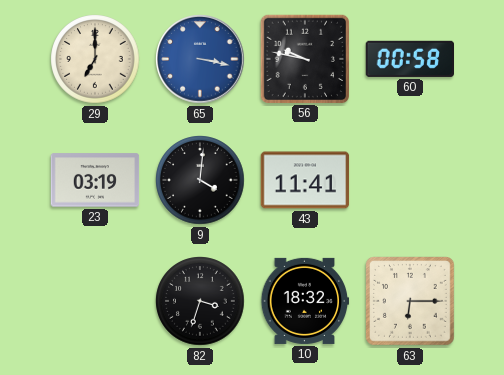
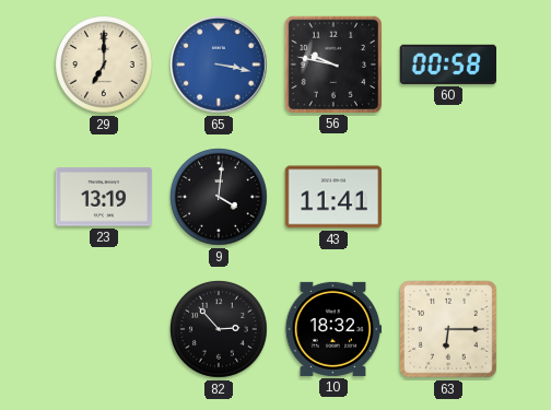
23: 03:19 -> 13:19
82: 3:33 -> 2:53
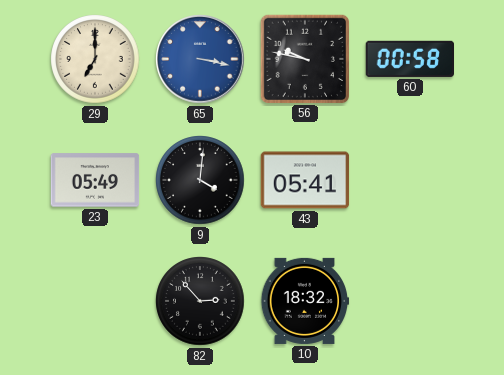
23: 13:19 -> 05:49
43: 11:41 -> 05:41
63: 6:15 -> none
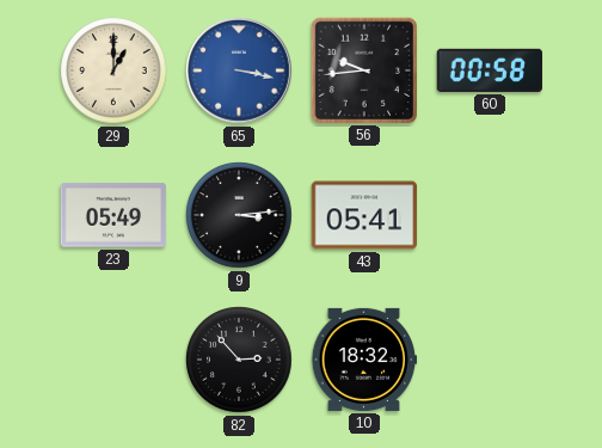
29: 7:00 -> 1:00
56: 9:47 -> 9:44
9: 4:01 -> 3:14
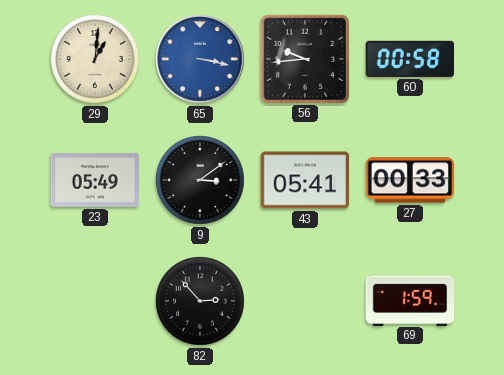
29: 1:00 -> 1:01
9: 3:14 -> 3:09
27: none -> 00:33
10: 18:32 -> none
69: none -> 1:59
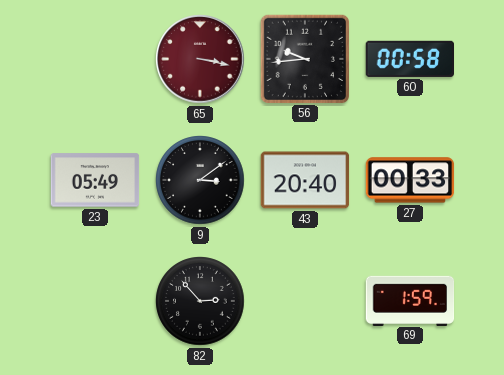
29: 1:01 -> none
65 dial: blue -> burgundy
43: 05:41 -> 20:40
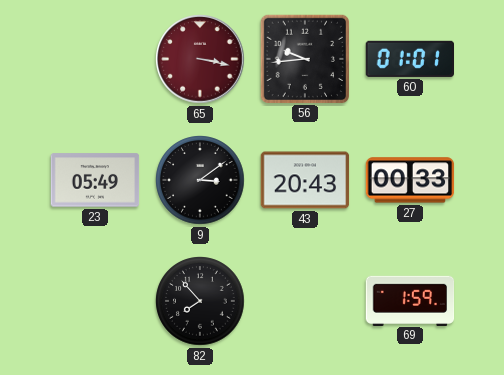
60: 00:58 -> 01:01
43: 20:40 -> 20:43
82: 2:53 -> 7:53
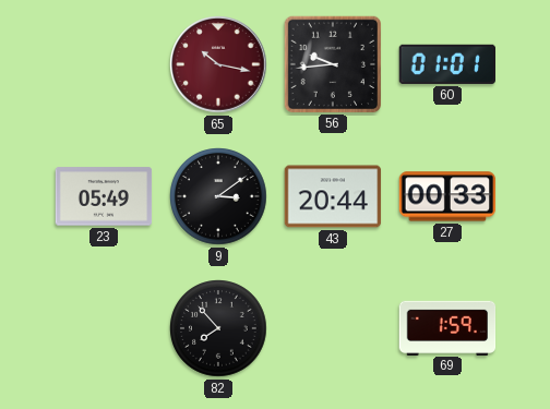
65: 3:17 -> 10:17
43: 20:43 -> 20:44
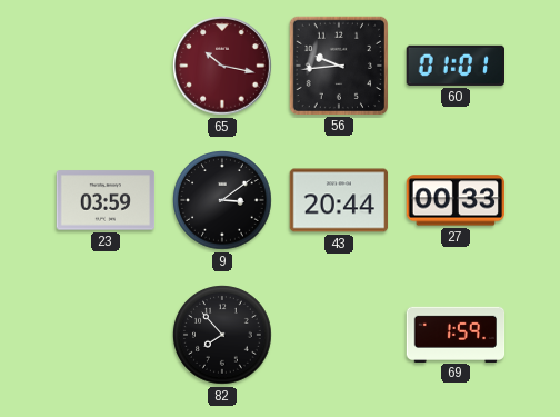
23: 05:49 -> 03:59
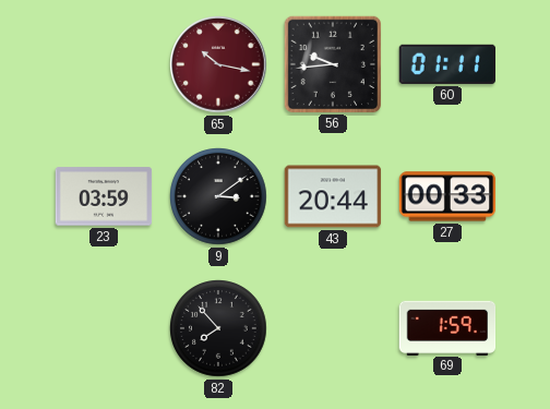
60: 01:01 -> 01:11
